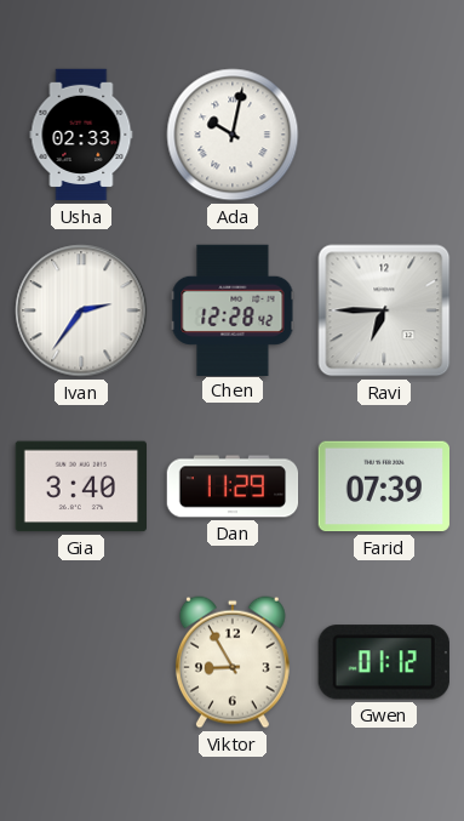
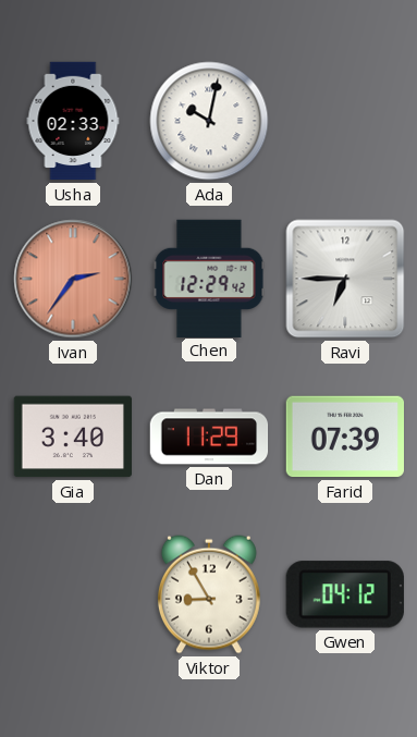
Ivan dial: white -> salmon
Chen: 12:28 -> 12:29
Gwen: 01:12 -> 04:12
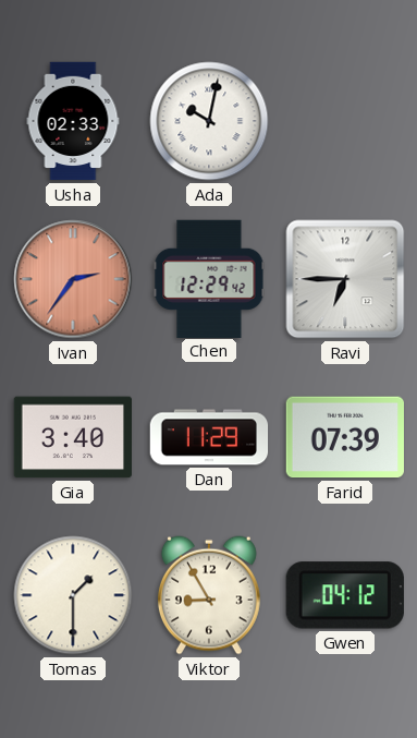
Tomas: none -> 1:30
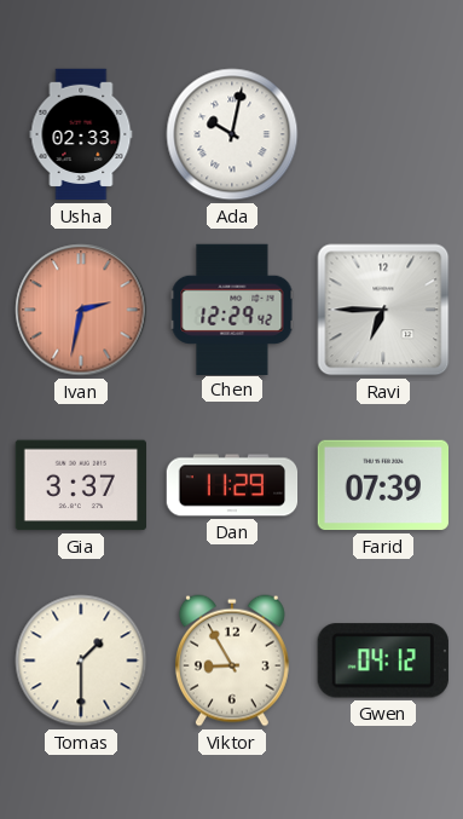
Ivan: 2:36 -> 2:32
Gia: 3:40 -> 3:37
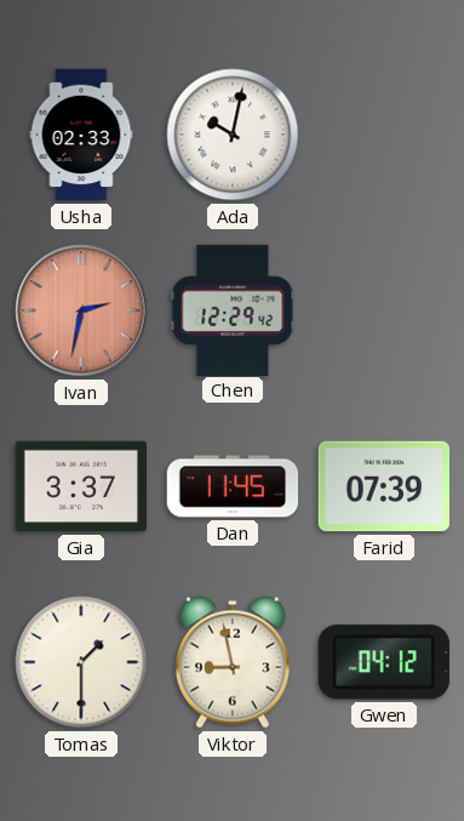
Ravi: 6:45 -> none
Dan: 11:29 -> 11:45
Viktor: 8:55 -> 8:58
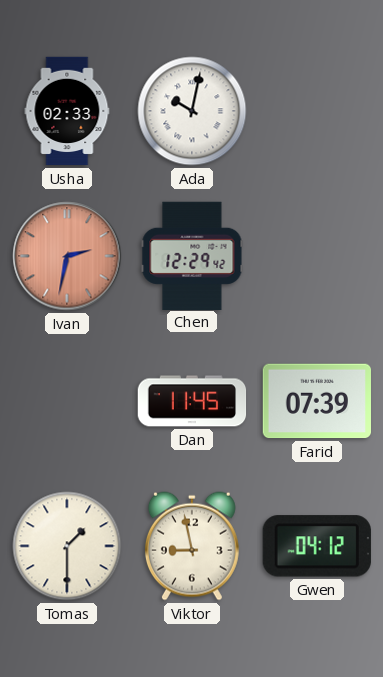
Gia: 3:37 -> none
